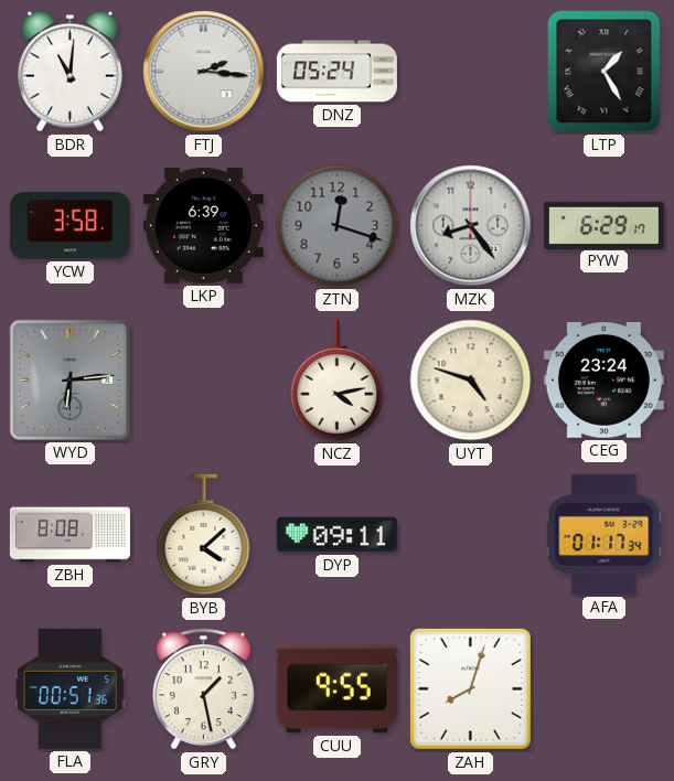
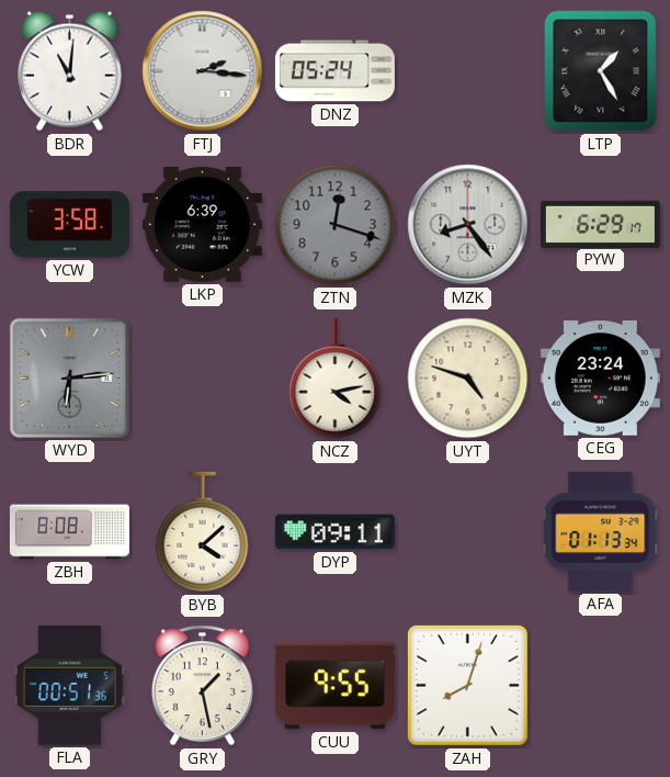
AFA: 01:17 -> 01:13
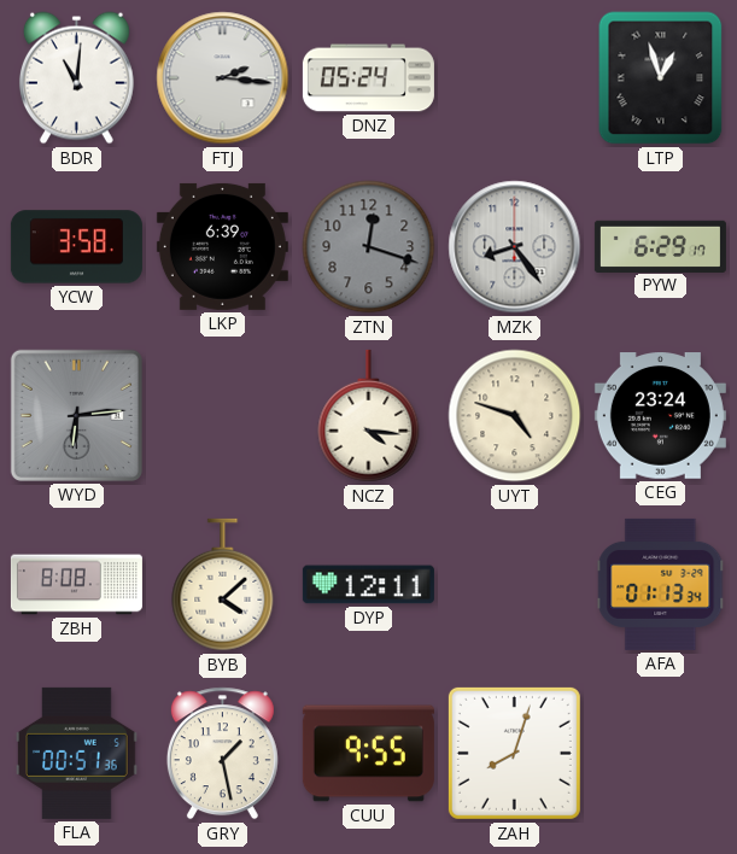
LTP: 1:25 -> 12:57
NCZ: 4:13 -> 4:16
DYP: 09:11 -> 12:11
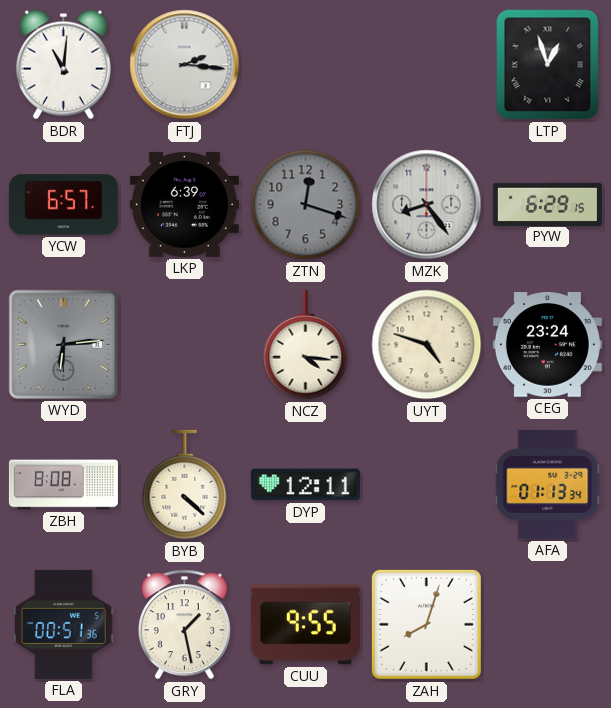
DNZ: 05:24 -> none
YCW: 3:58 -> 6:57
PYW: 6:29:17 -> 6:29:15
BYB: 4:08 -> 4:22
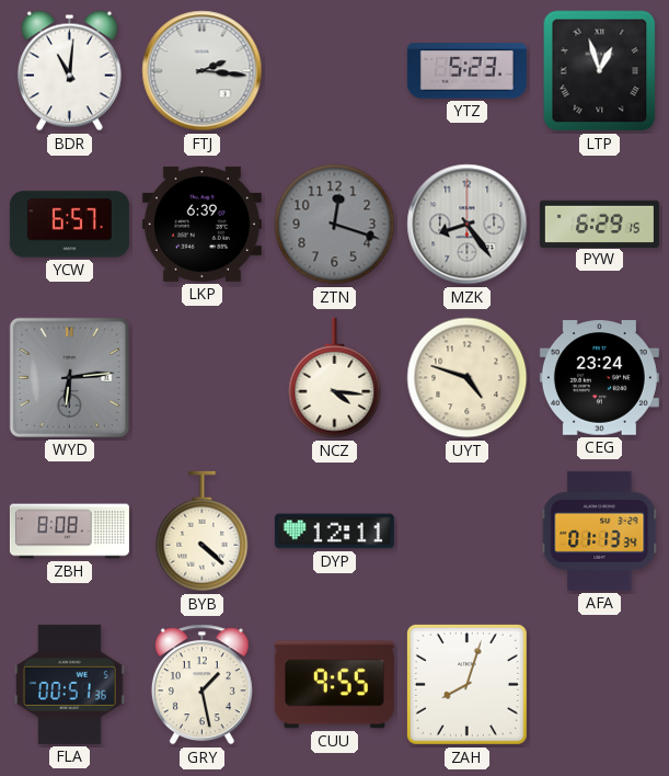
YTZ: none -> 5:23
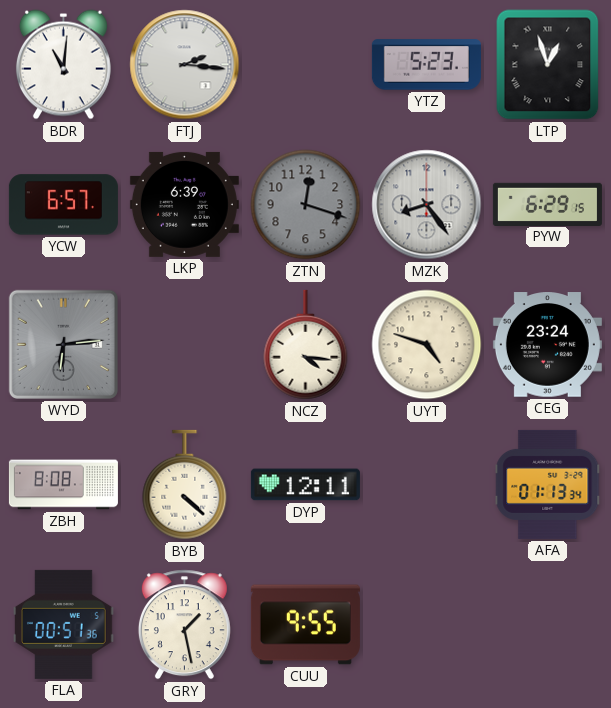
ZAH: 8:03 -> none
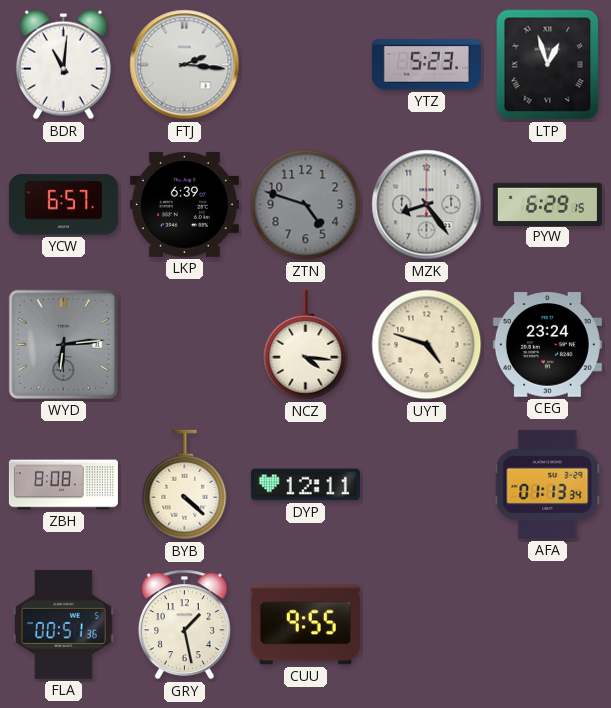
ZTN: 12:18 -> 4:48
